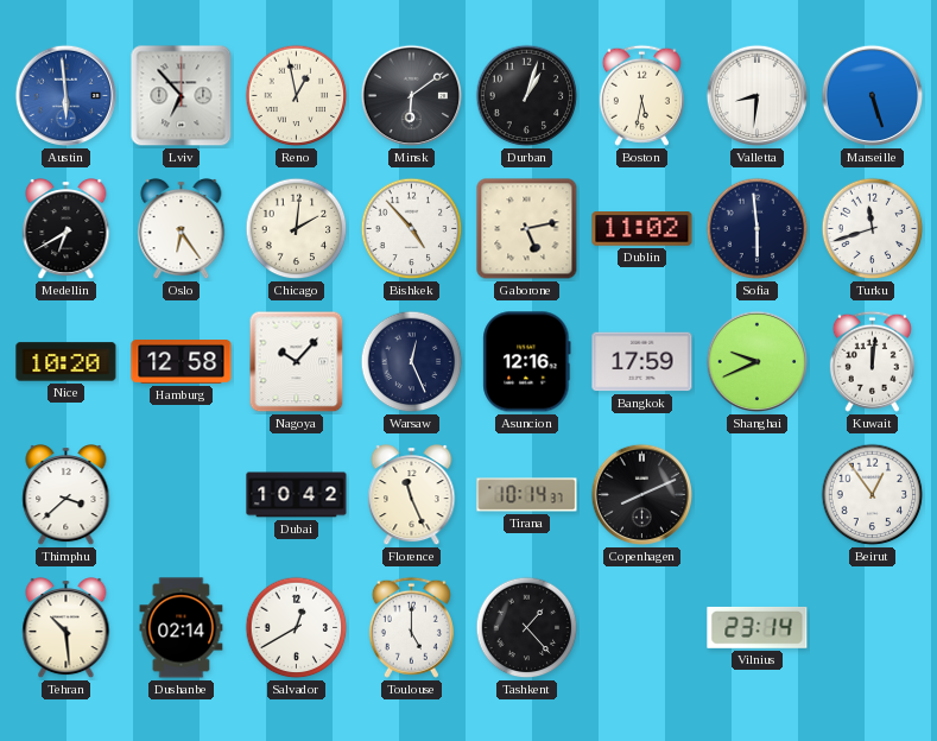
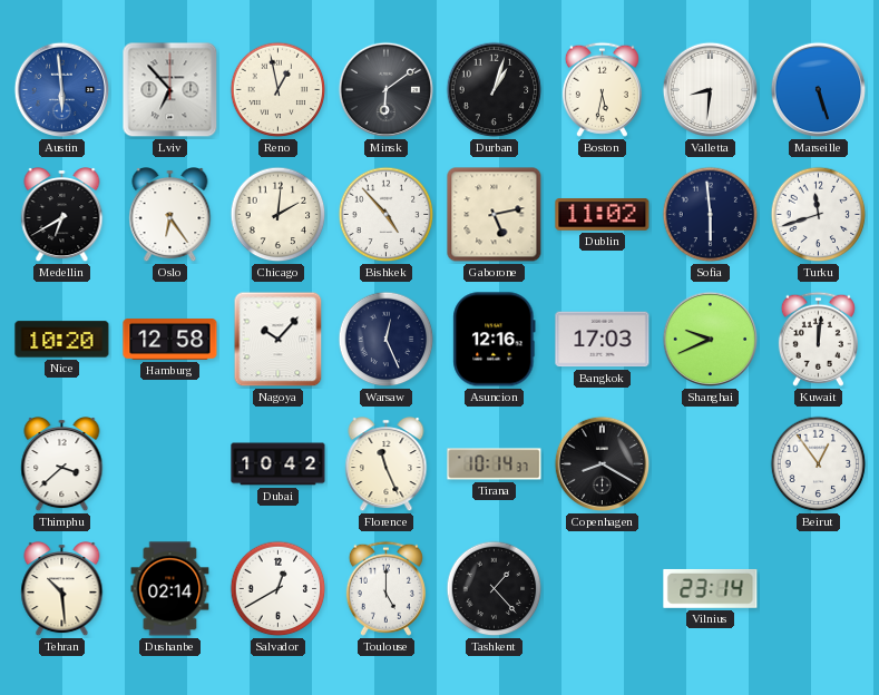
Bangkok: 17:59 -> 17:03
Copenhagen: 8:11 -> 8:20
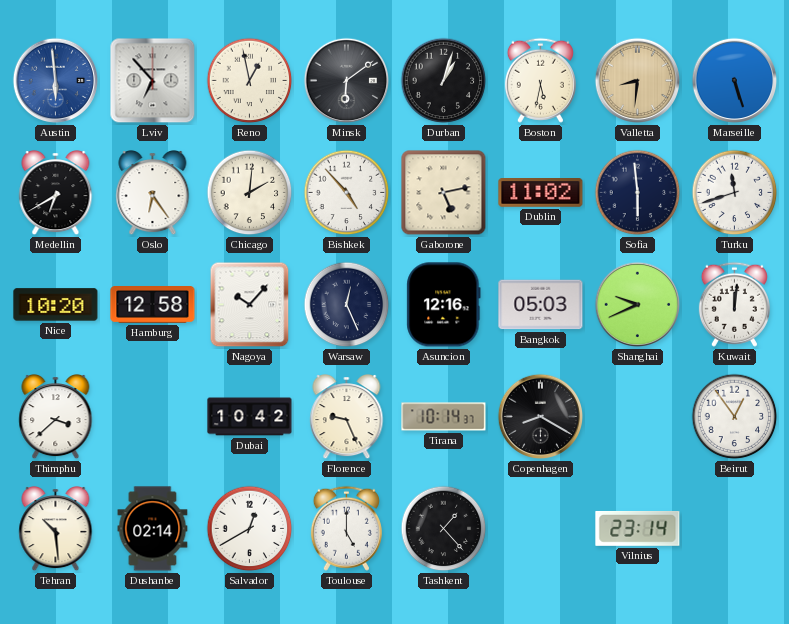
Valletta dial: white -> champagne
Bangkok: 17:03 -> 05:03
Florence: 11:26 -> 9:26
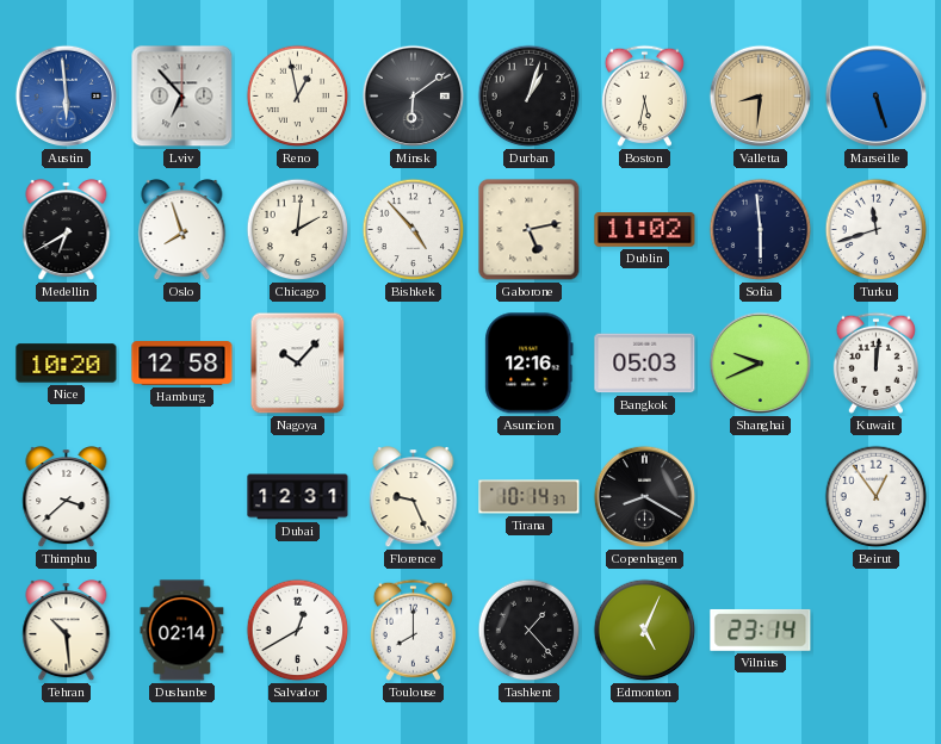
Oslo: 6:24 -> 7:57
Warsaw: 12:26 -> none
Dubai: 10:42 -> 12:31
Toulouse: 5:00 -> 8:00
Edmonton: none -> 5:04
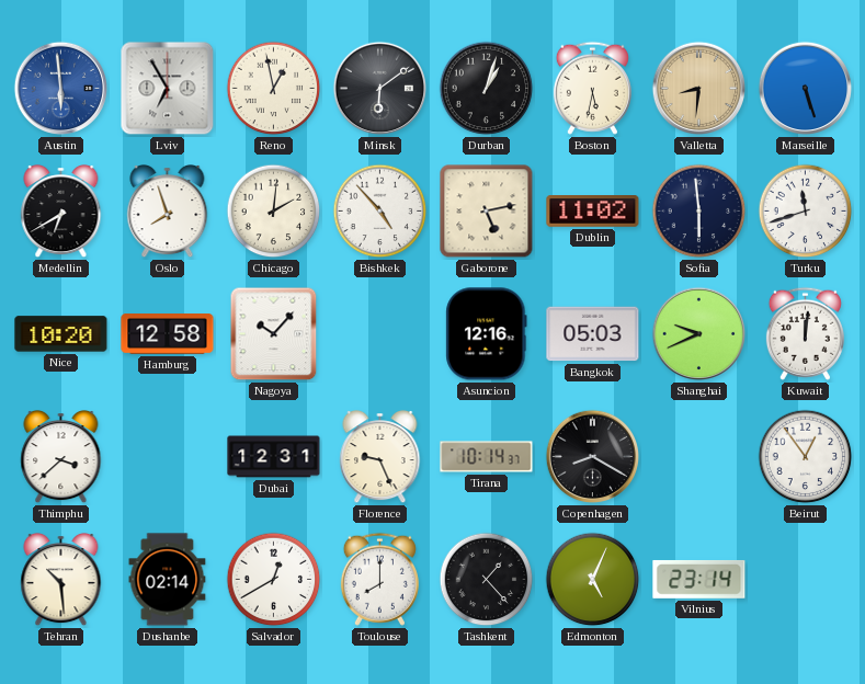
Lviv: 6:53 -> 6:55
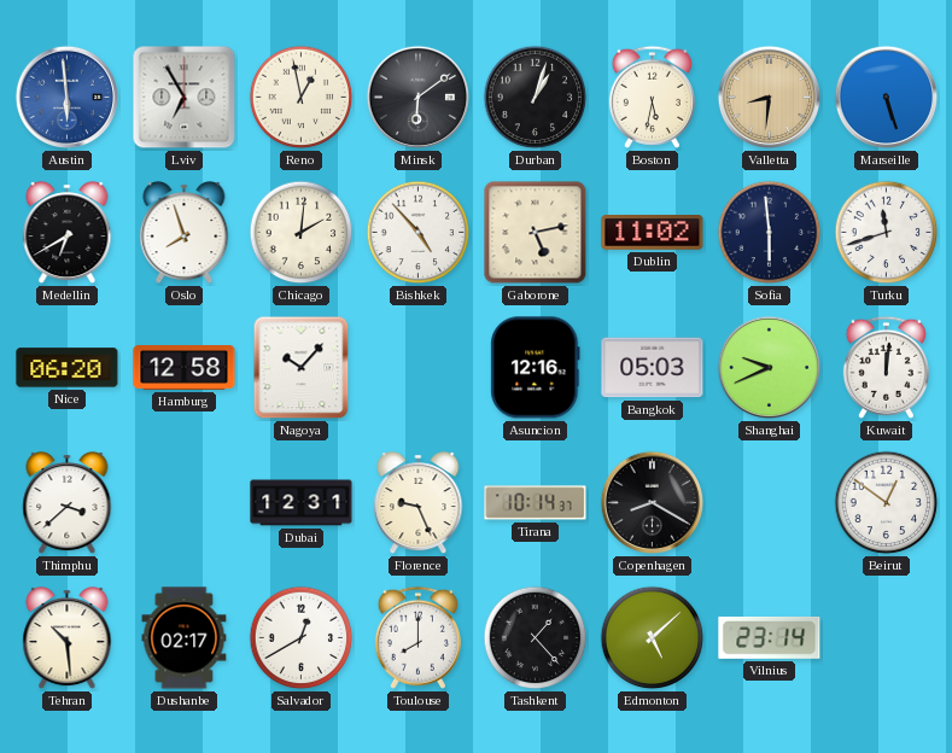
Nice: 10:20 -> 06:20
Beirut: 12:54 -> 12:51
Dushanbe: 02:14 -> 02:17
Edmonton: 5:04 -> 5:08
